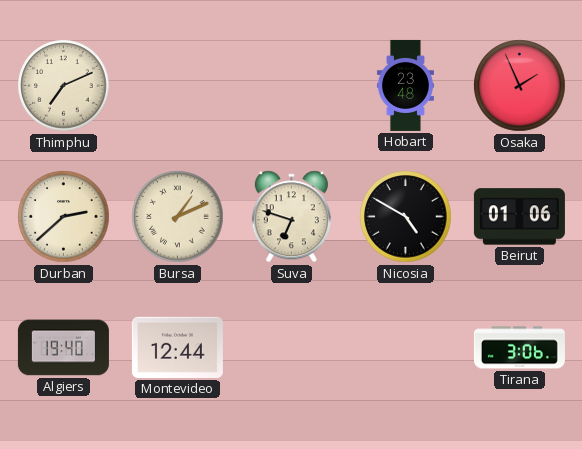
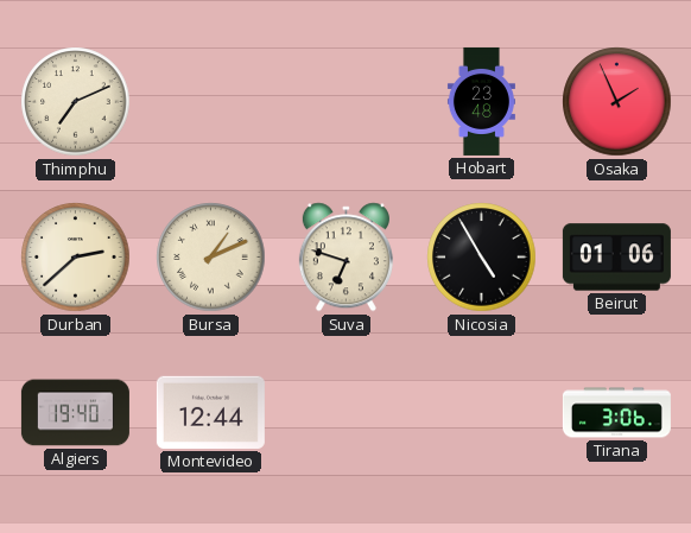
Nicosia: 4:50 -> 4:55
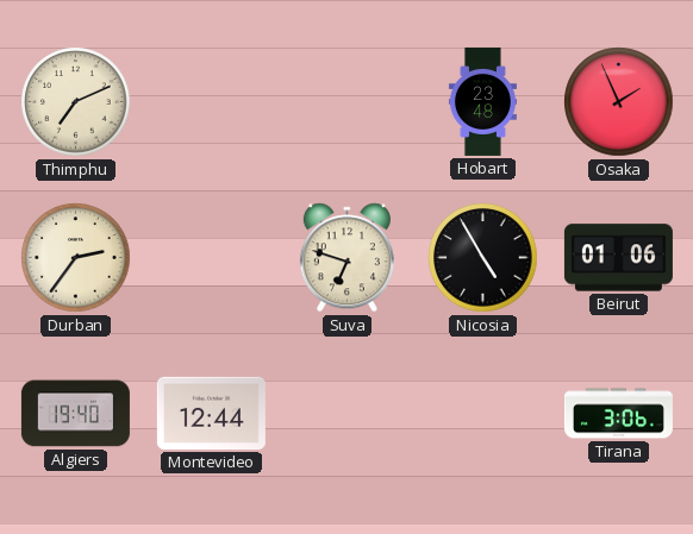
Durban: 2:38 -> 2:36
Bursa: 1:11 -> none
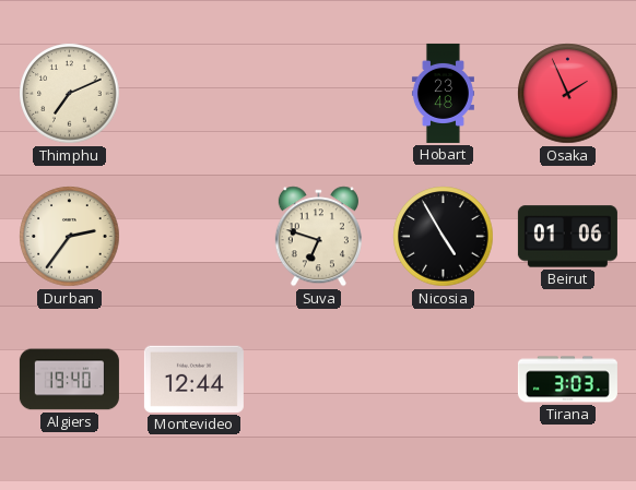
Tirana: 3:06 -> 3:03
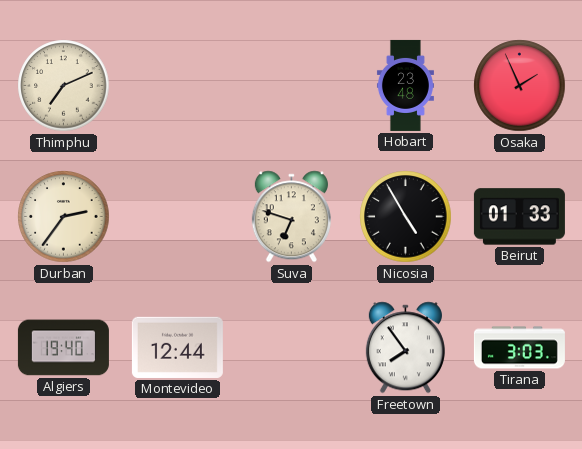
Beirut: 01:06 -> 01:33
Freetown: none -> 7:54
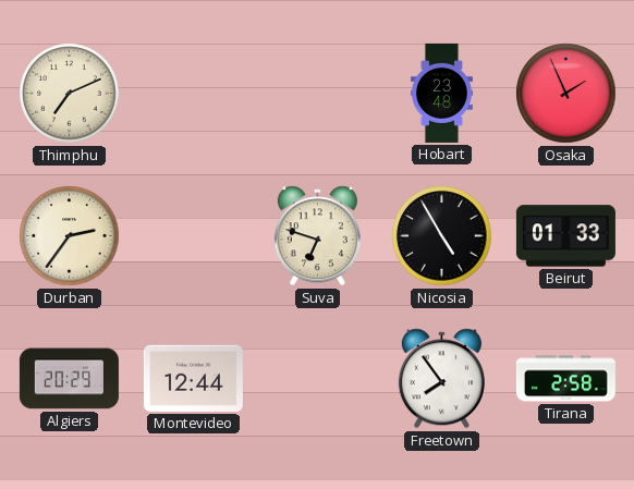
Algiers: 19:40 -> 20:29
Tirana: 3:03 -> 2:58
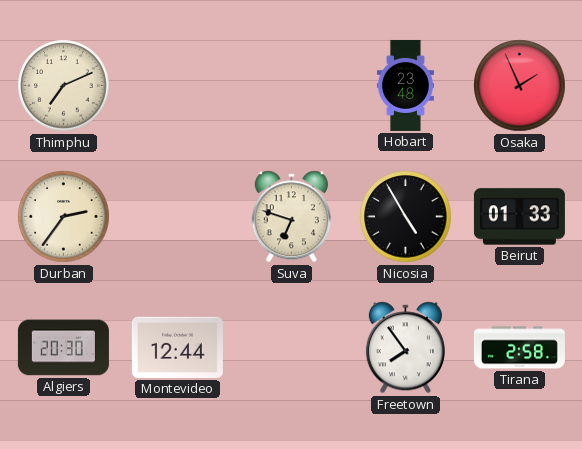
Algiers: 20:29 -> 20:30
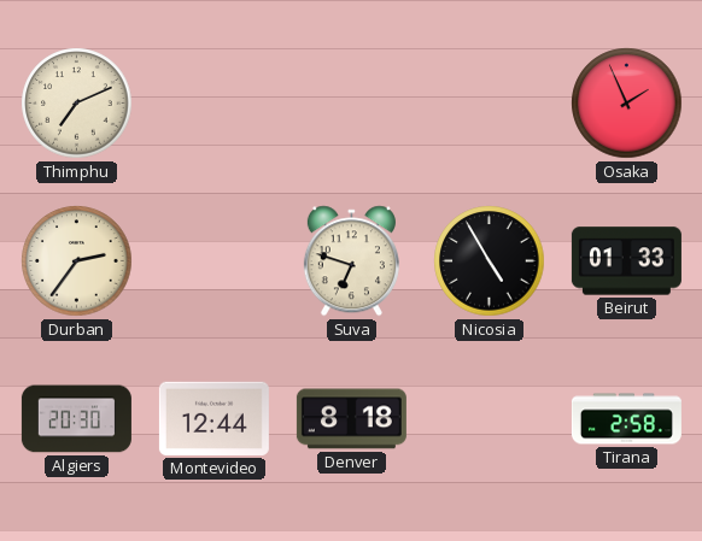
Hobart: 23:48 -> none
Denver: none -> 8:18
Freetown: 7:54 -> none
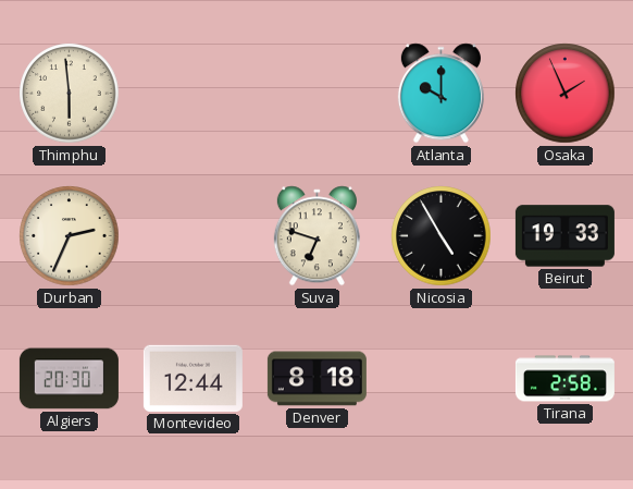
Thimphu: 7:11 -> 5:59
Atlanta: none -> 10:00
Durban: 2:36 -> 2:34
Beirut: 01:33 -> 19:33
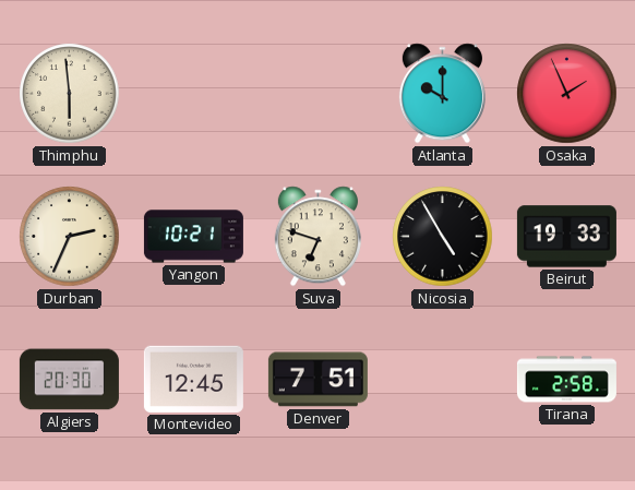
Yangon: none -> 10:21
Montevideo: 12:44 -> 12:45
Denver: 8:18 -> 7:51
